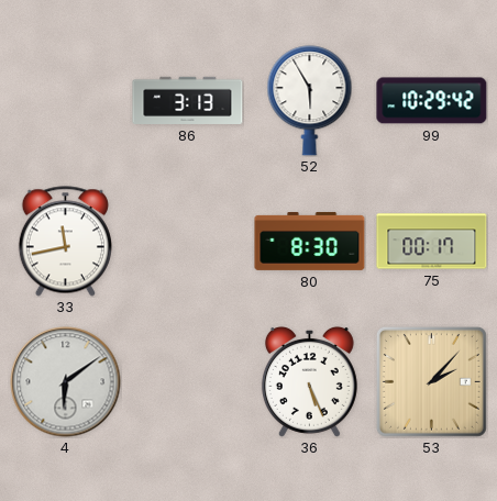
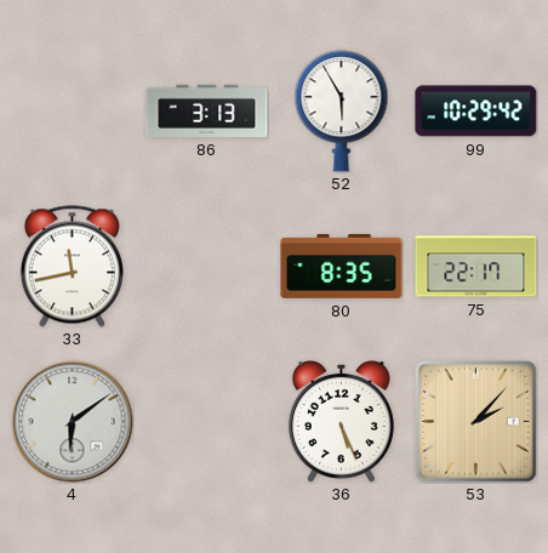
80: 8:30 -> 8:35
75: 00:17 -> 22:17
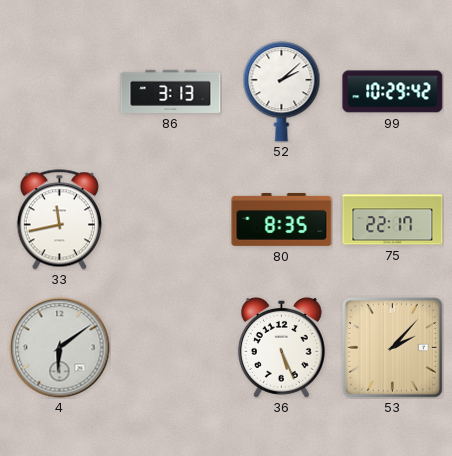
52: 5:55 -> 2:08
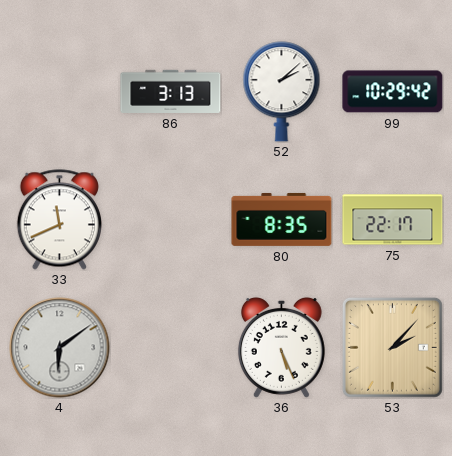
33: 11:43 -> 11:41
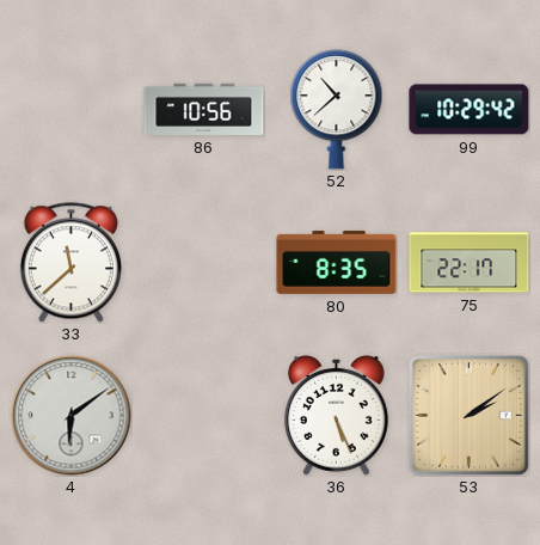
86: 3:13 -> 10:56
52: 2:08 -> 10:38
33: 11:41 -> 11:38
53: 2:07 -> 2:09
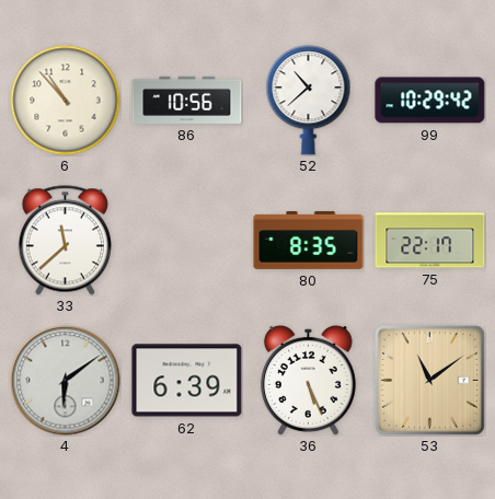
6: none -> 10:53
62: none -> 6:39
53: 2:09 -> 11:09
